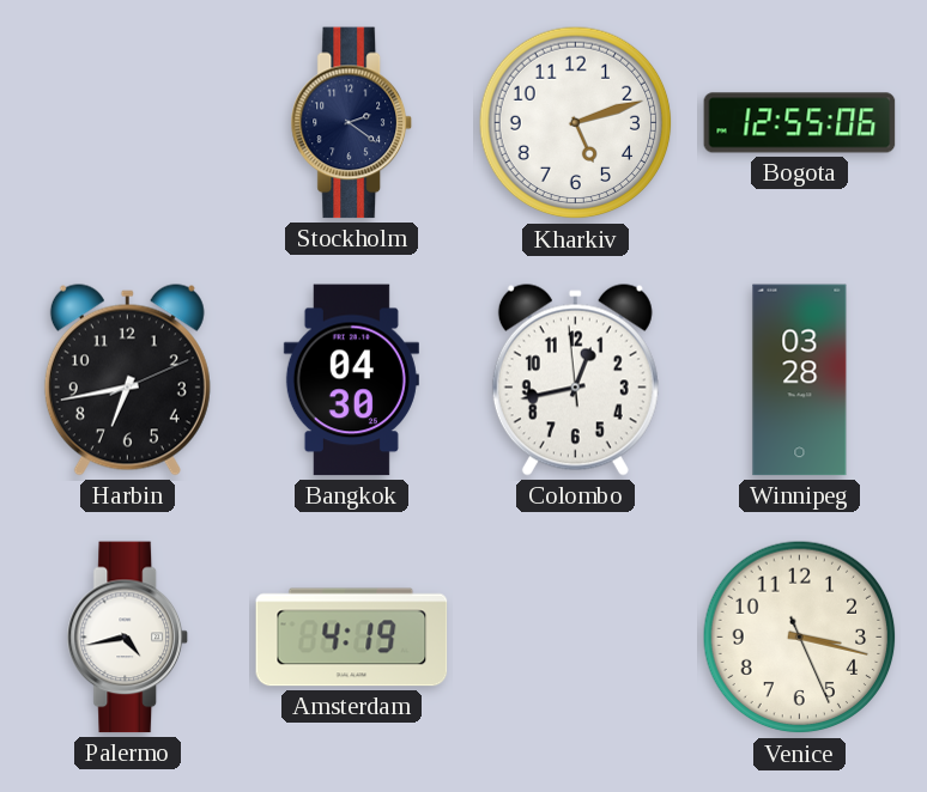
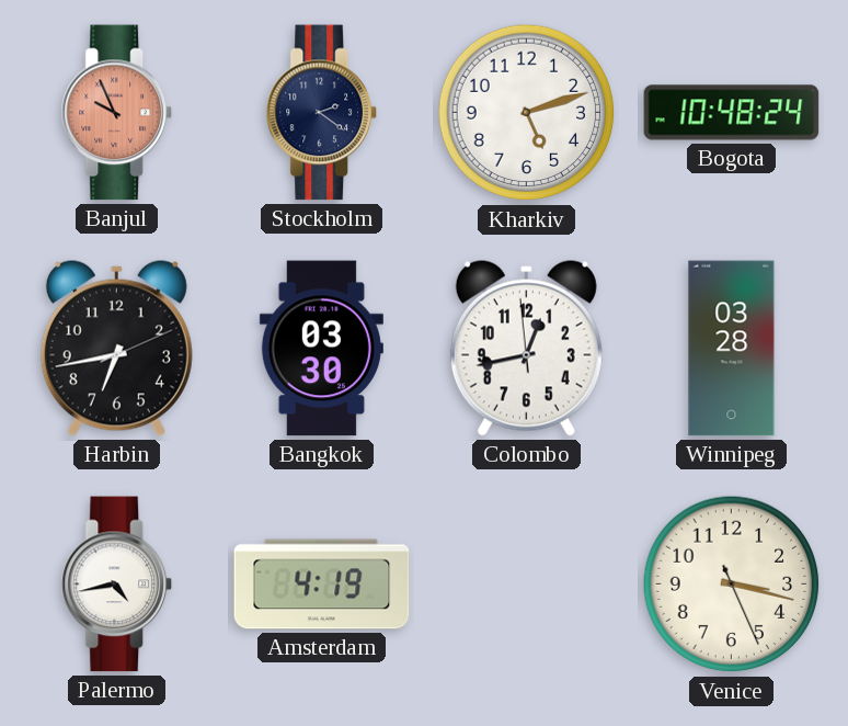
Banjul: none -> 9:56
Bogota: 12:55 -> 10:48
Bangkok: 04:30 -> 03:30
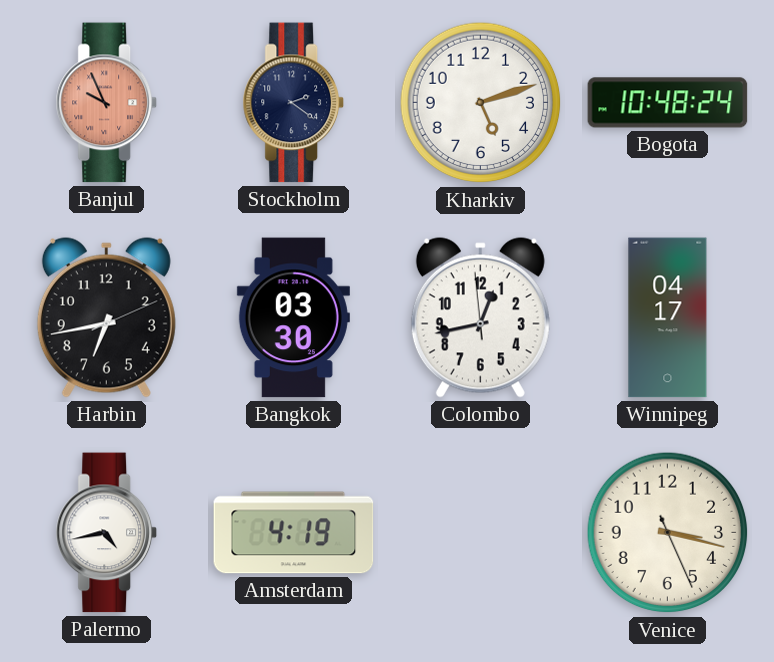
Winnipeg: 03:28 -> 04:17
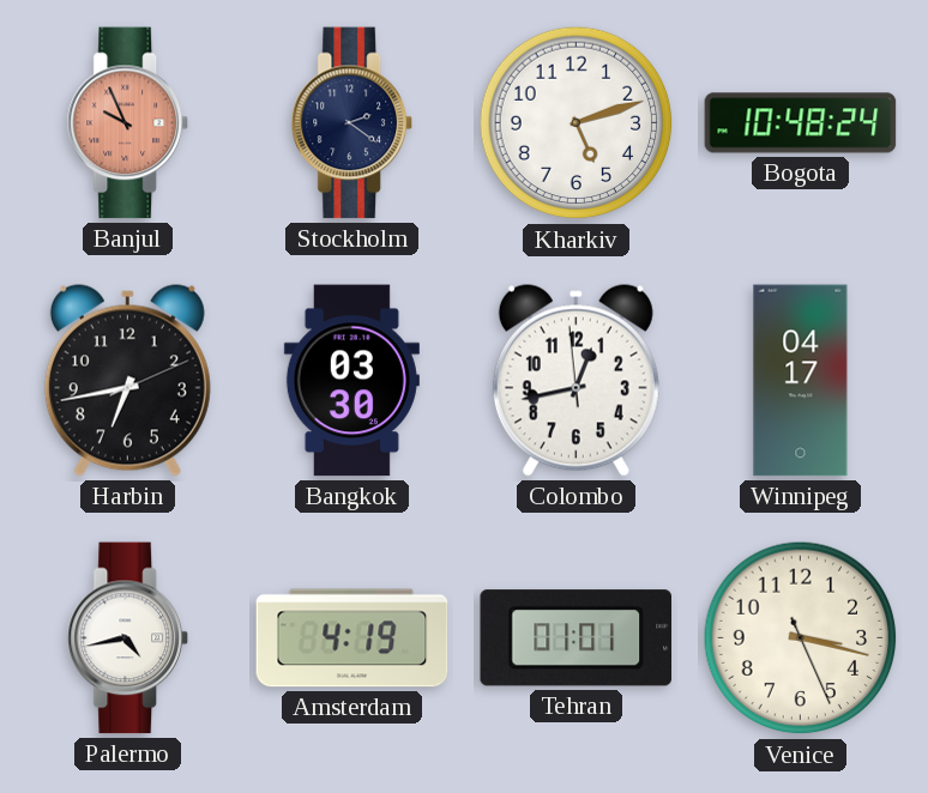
Tehran: none -> 01:01
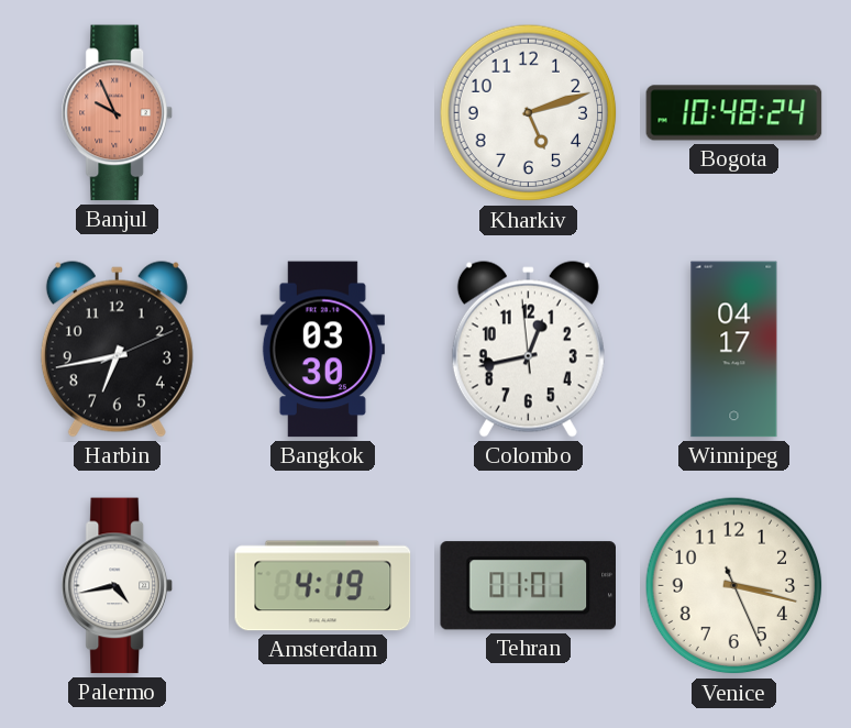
Stockholm: 2:21 -> none
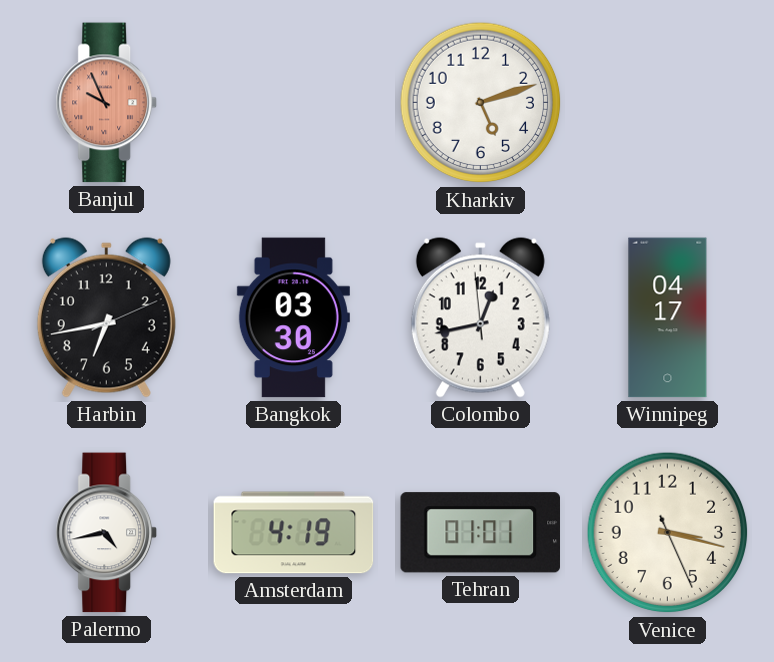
Bogota: 10:48 -> none
